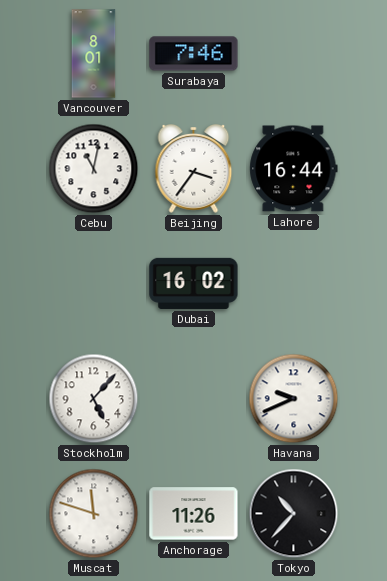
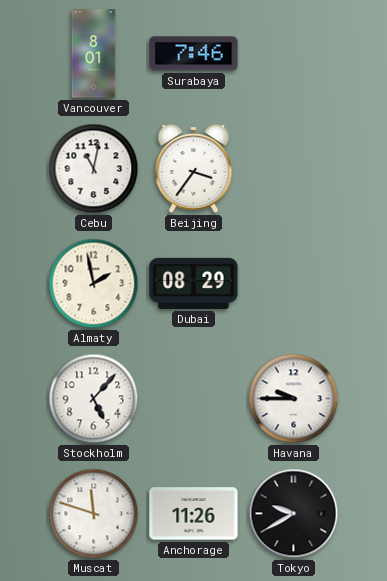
Lahore: 16:44 -> none
Almaty: none -> 1:58
Dubai: 16:02 -> 08:29
Havana: 9:41 -> 9:45
Tokyo: 10:37 -> 9:40
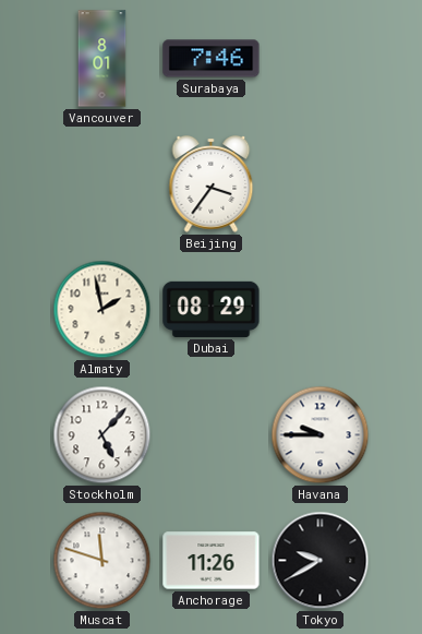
Cebu: 11:02 -> none
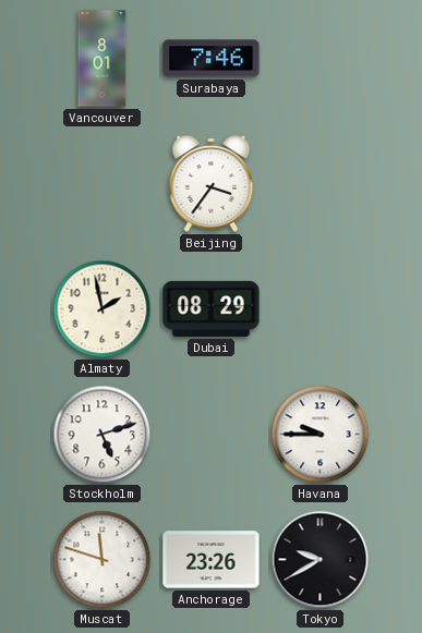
Stockholm: 5:07 -> 5:12
Anchorage: 11:26 -> 23:26
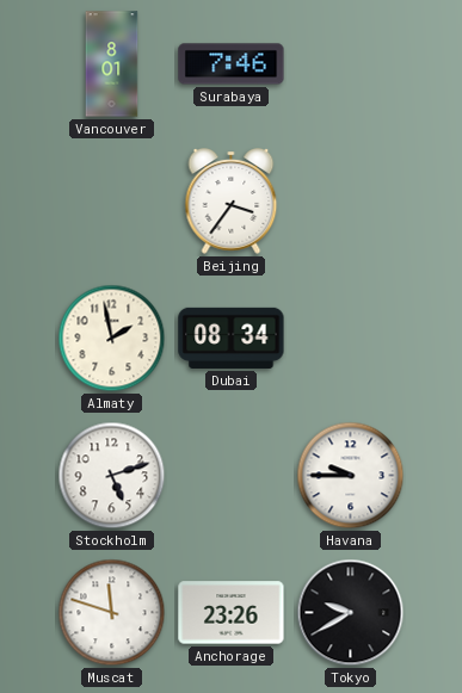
Dubai: 08:29 -> 08:34
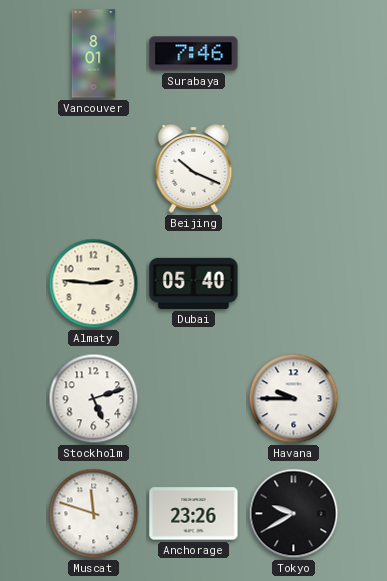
Beijing: 3:36 -> 10:19
Almaty: 1:58 -> 2:46
Dubai: 08:34 -> 05:40
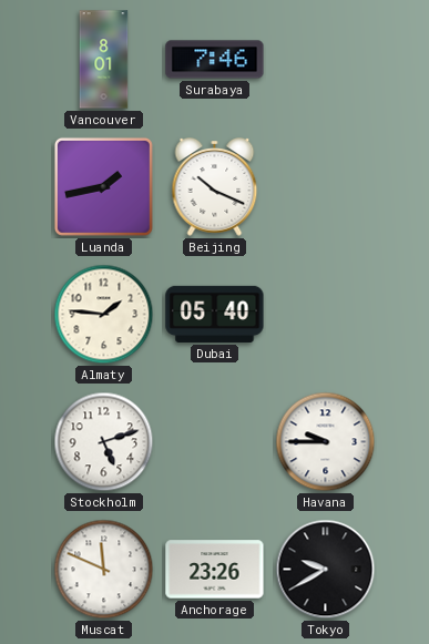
Luanda: none -> 1:43
Almaty: 2:46 -> 1:46
Muscat: 11:48 -> 11:49
